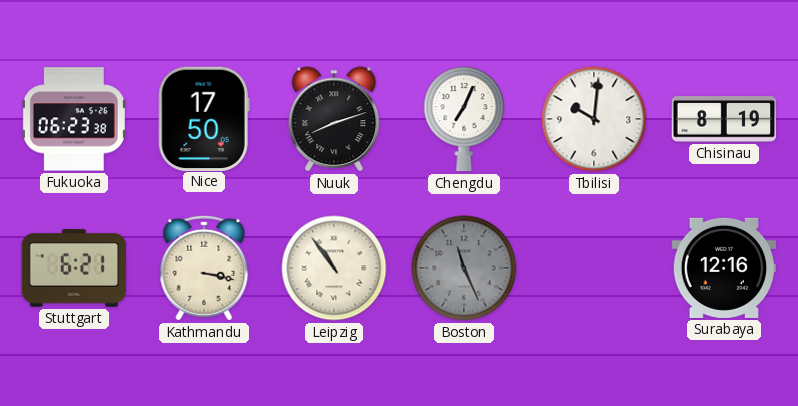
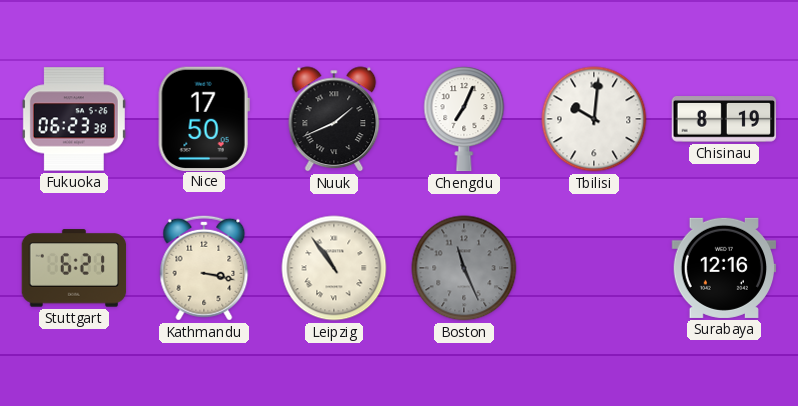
Nuuk: 8:12 -> 1:41
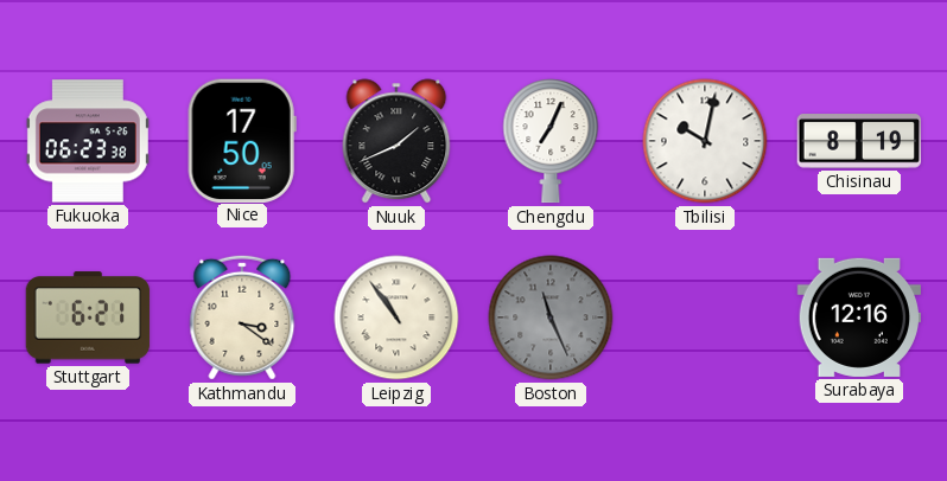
Tbilisi: 10:01 -> 10:02
Kathmandu: 3:17 -> 3:21
